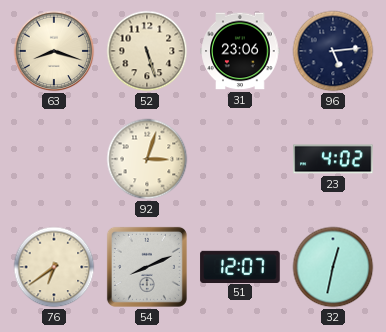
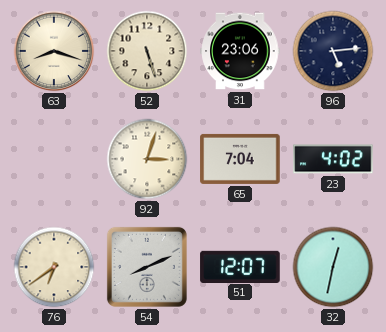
65: none -> 7:04
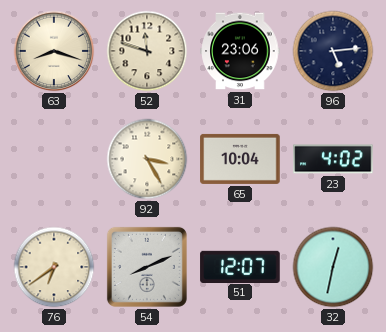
52: 5:27 -> 11:48
92: 3:03 -> 3:25
65: 7:04 -> 10:04
